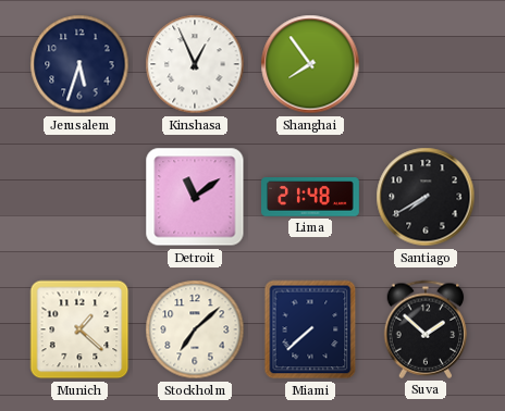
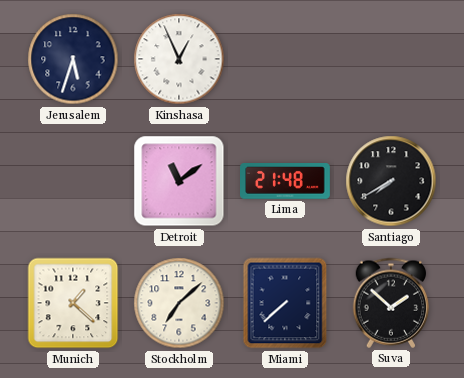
Shanghai: 7:54 -> none
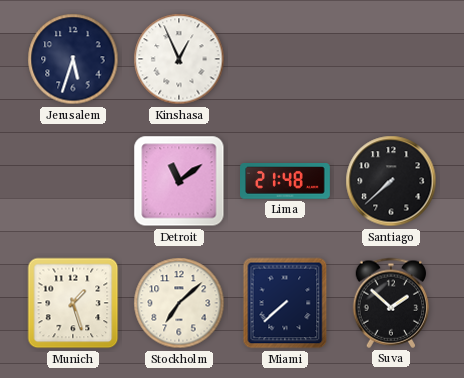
Santiago: 7:40 -> 7:38
Munich: 1:22 -> 1:27
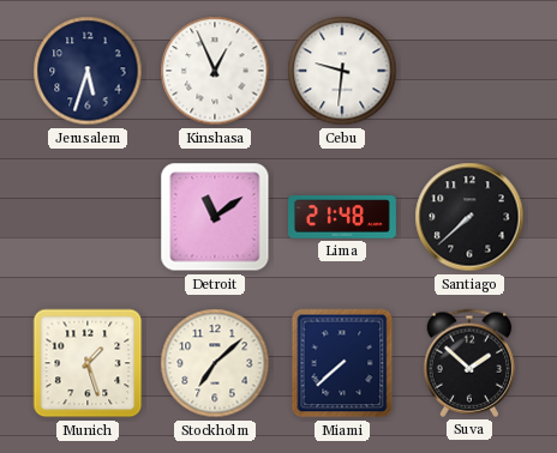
Cebu: none -> 9:31
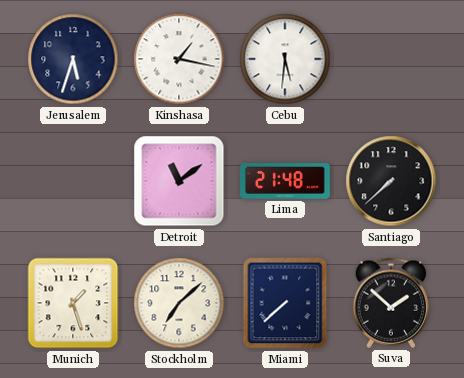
Kinshasa: 12:56 -> 1:17
Cebu: 9:31 -> 5:31
